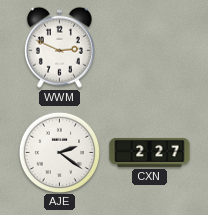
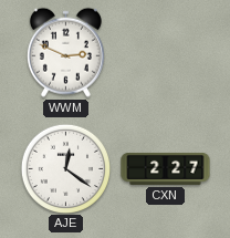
AJE: 2:21 -> 12:21
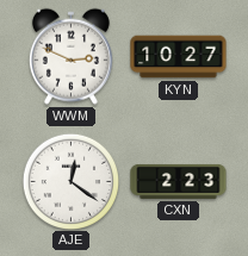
KYN: none -> 10:27
CXN: 2:27 -> 2:23
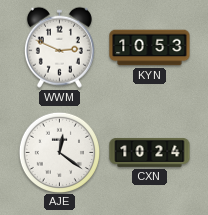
KYN: 10:27 -> 10:53
CXN: 2:23 -> 10:24
